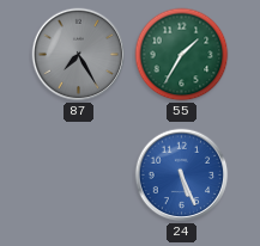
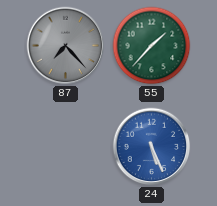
87: 7:25 -> 7:23
55: 1:35 -> 1:37
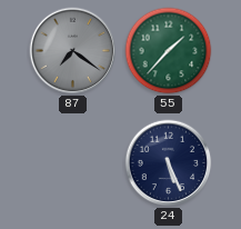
87: 7:23 -> 7:21
24 dial: blue -> navy
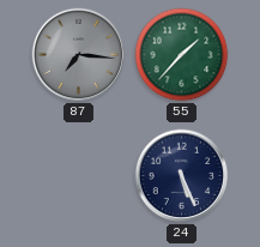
87: 7:21 -> 7:16
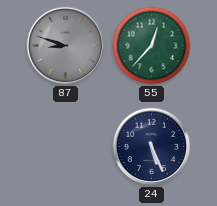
87: 7:16 -> 8:48
55: 1:37 -> 12:37
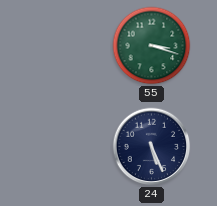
87: 8:48 -> none
55: 12:37 -> 3:18
